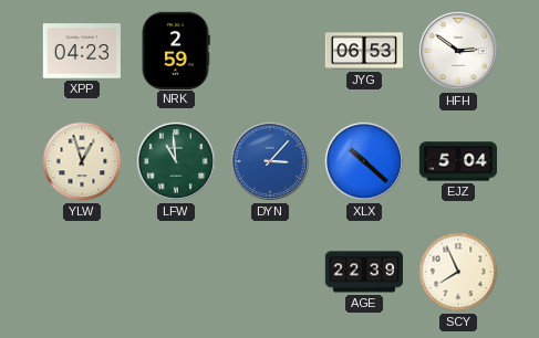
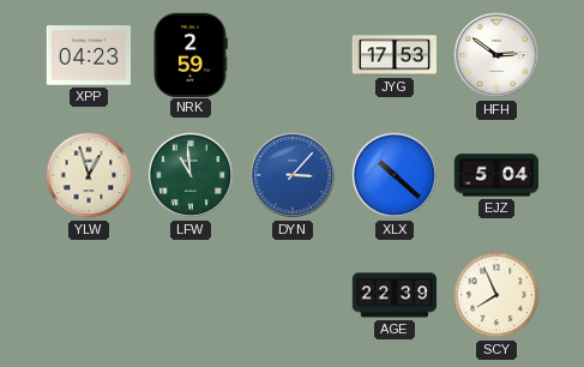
JYG: 06:53 -> 17:53
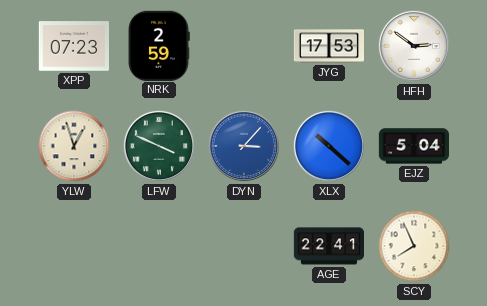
XPP: 04:23 -> 07:23
LFW: 10:59 -> 3:49
AGE: 22:39 -> 22:41
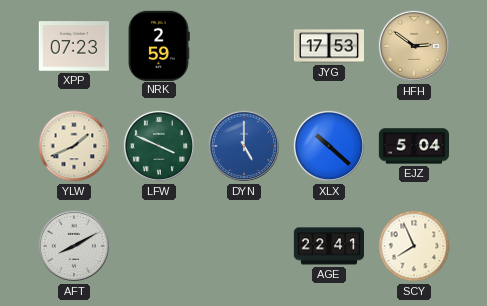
HFH dial: white -> champagne
YLW: 12:57 -> 1:41
DYN: 3:07 -> 5:00
AFT: none -> 8:10
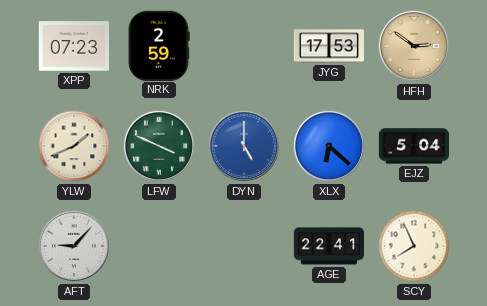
XLX: 10:22 -> 6:22
AFT: 8:10 -> 9:07
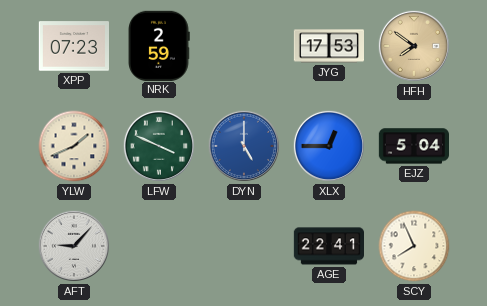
HFH: 2:51 -> 7:51
XLX: 6:22 -> 12:45
